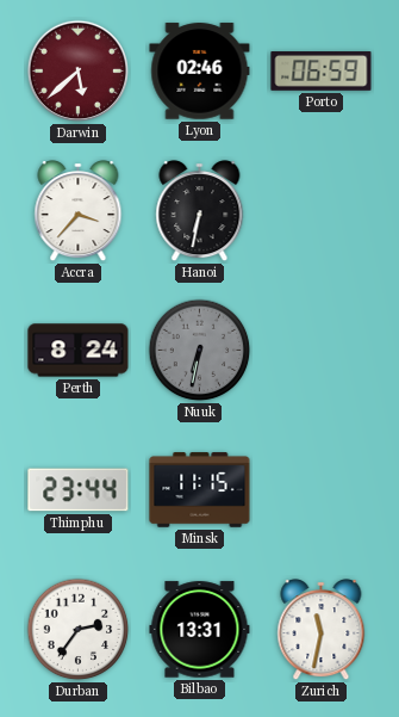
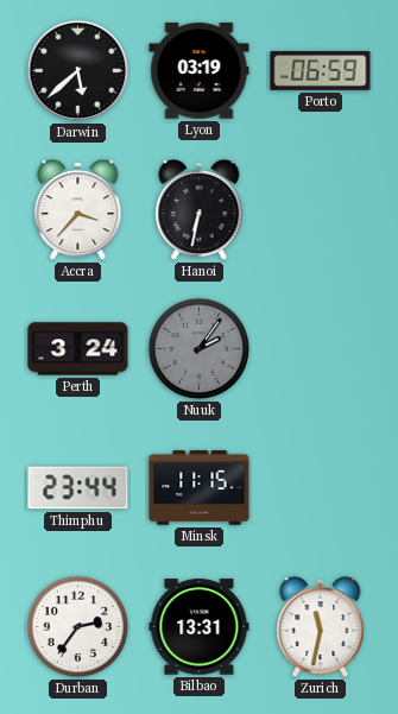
Darwin dial: burgundy -> black
Lyon: 02:46 -> 03:19
Perth: 8:24 -> 3:24
Nuuk: 6:32 -> 2:06
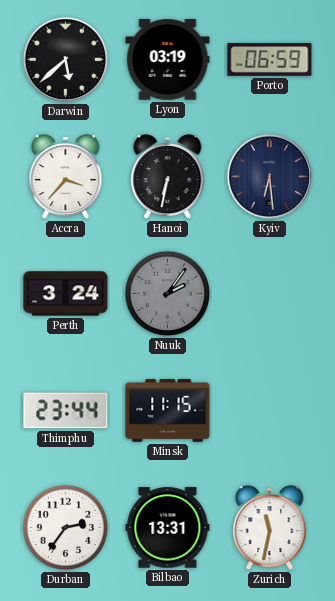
Kyiv: none -> 6:29
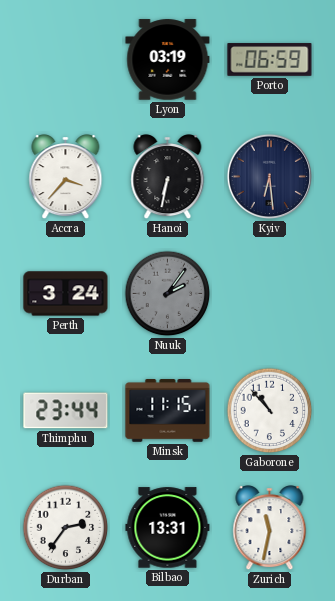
Darwin: 5:38 -> none
Gaborone: none -> 10:53
